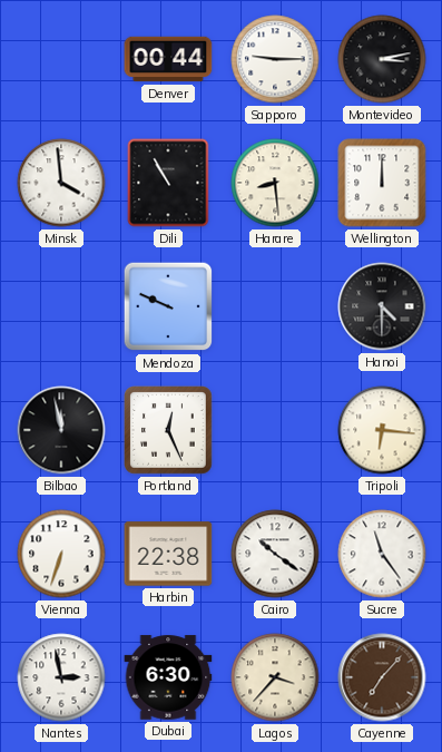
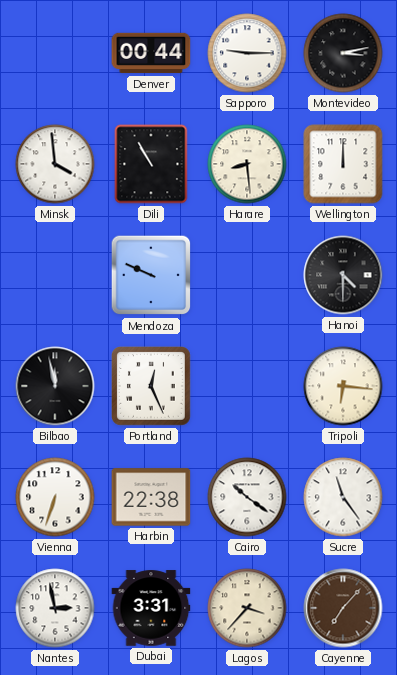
Dubai: 6:30 -> 3:31
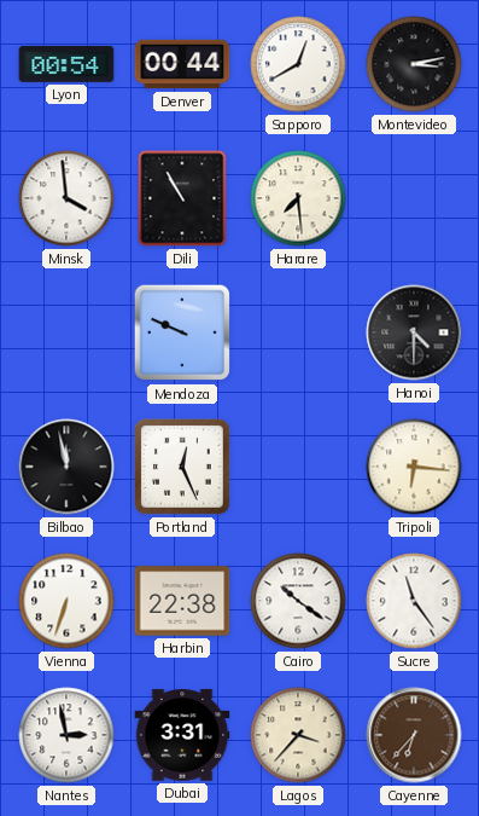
Lyon: none -> 00:54
Sapporo: 9:15 -> 12:40
Harare: 8:29 -> 7:29
Wellington: 12:00 -> none
Cayenne: 7:07 -> 6:37
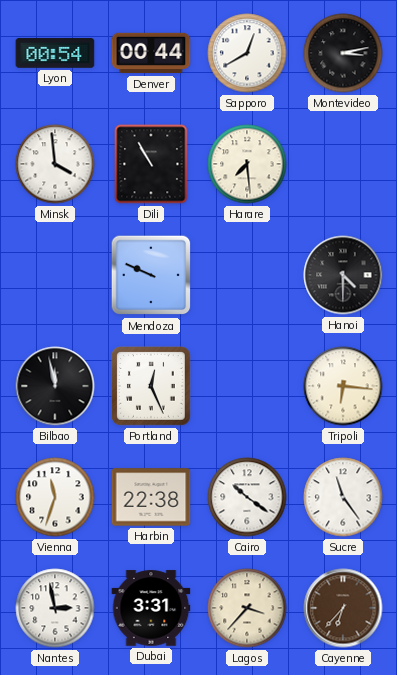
Vienna: 6:33 -> 11:33
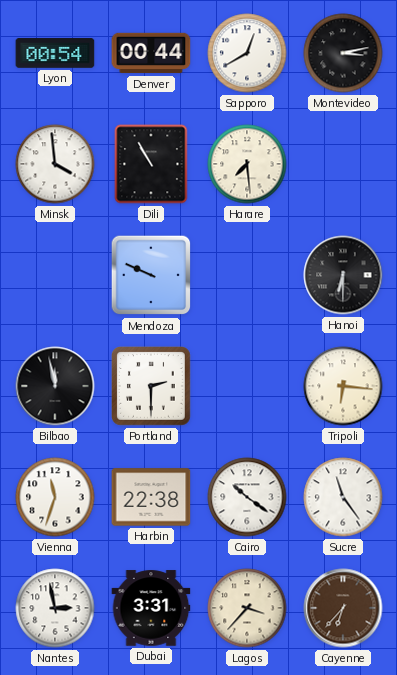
Hanoi: 4:30 -> 6:30
Portland: 12:26 -> 2:30
